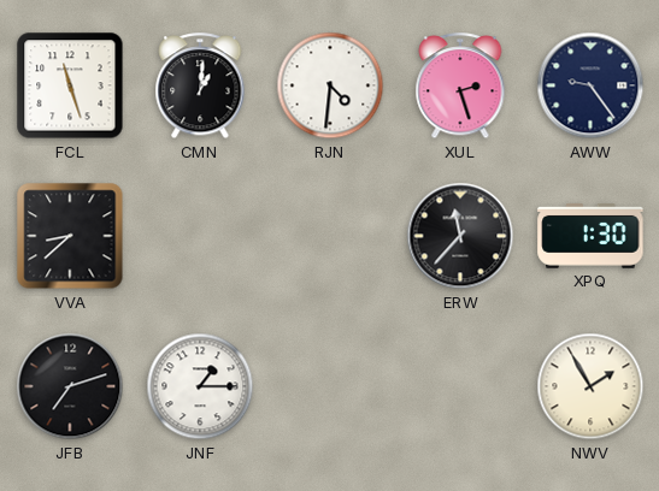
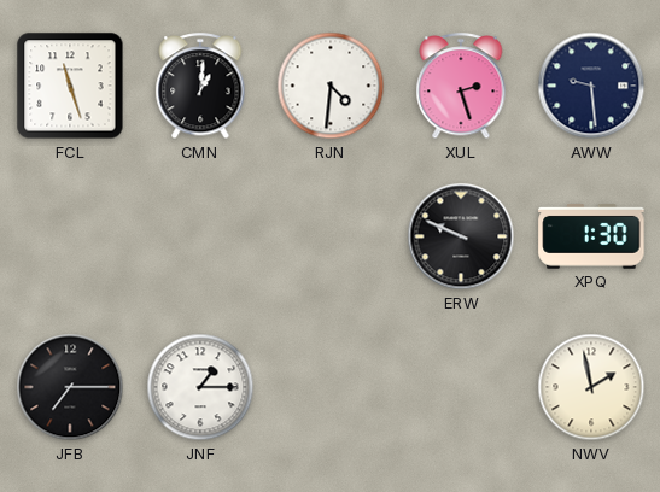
AWW: 9:24 -> 9:29
VVA: 8:38 -> none
ERW: 11:37 -> 9:49
JFB: 7:12 -> 7:15
NWV: 1:55 -> 1:58
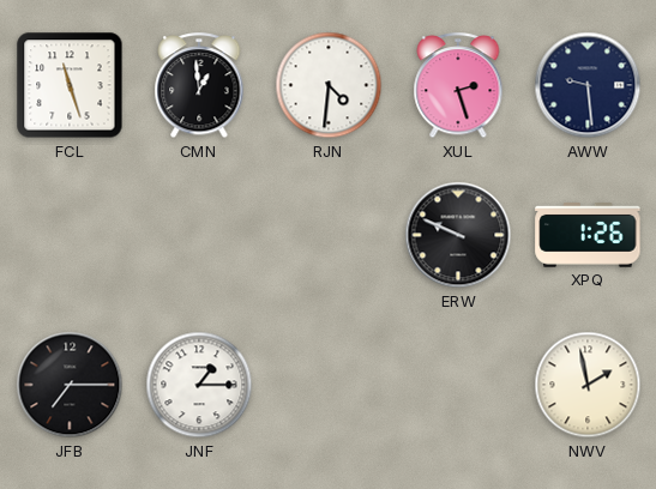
CMN: 1:01 -> 12:59
XPQ: 1:30 -> 1:26
